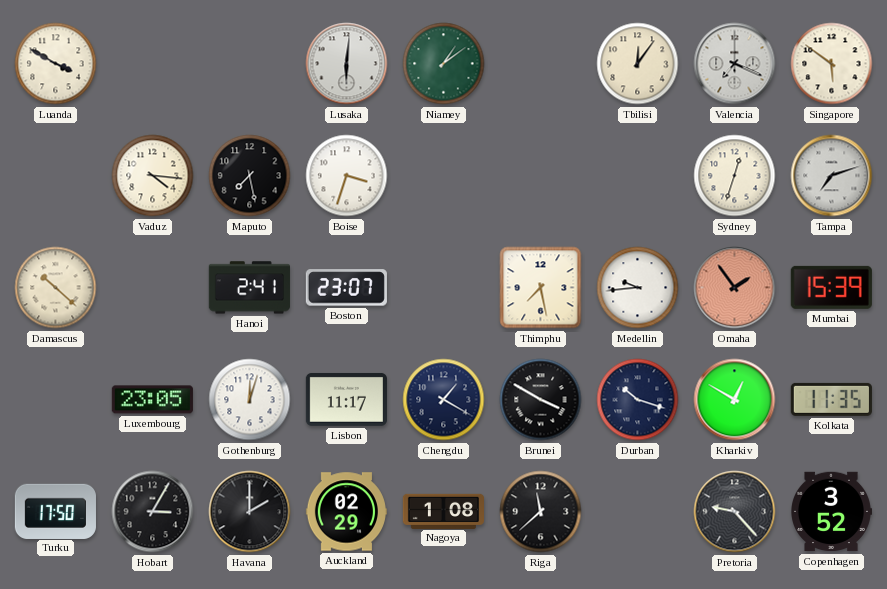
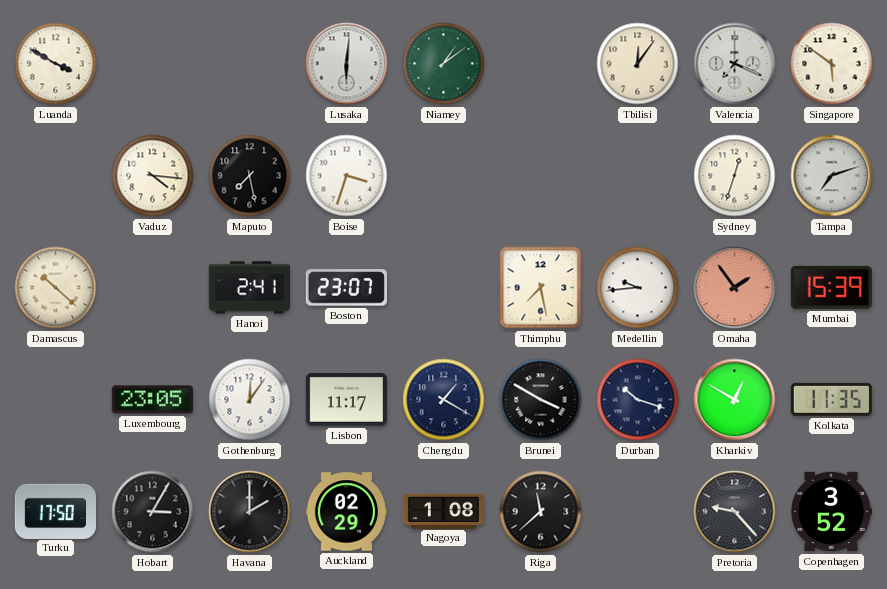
Gothenburg: 12:03 -> 12:06
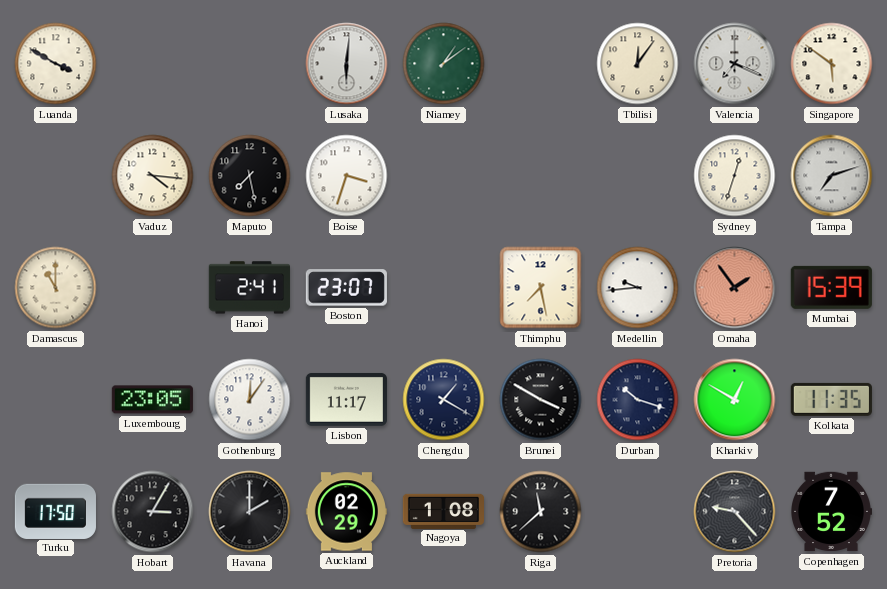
Damascus: 10:22 -> 11:00
Copenhagen: 3:52 -> 7:52
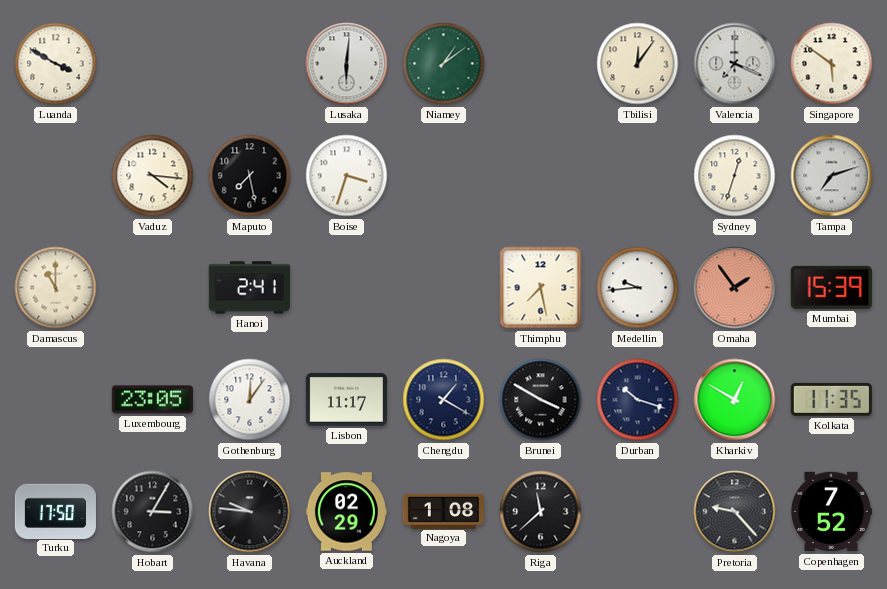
Boston: 23:07 -> none
Havana: 2:00 -> 9:46
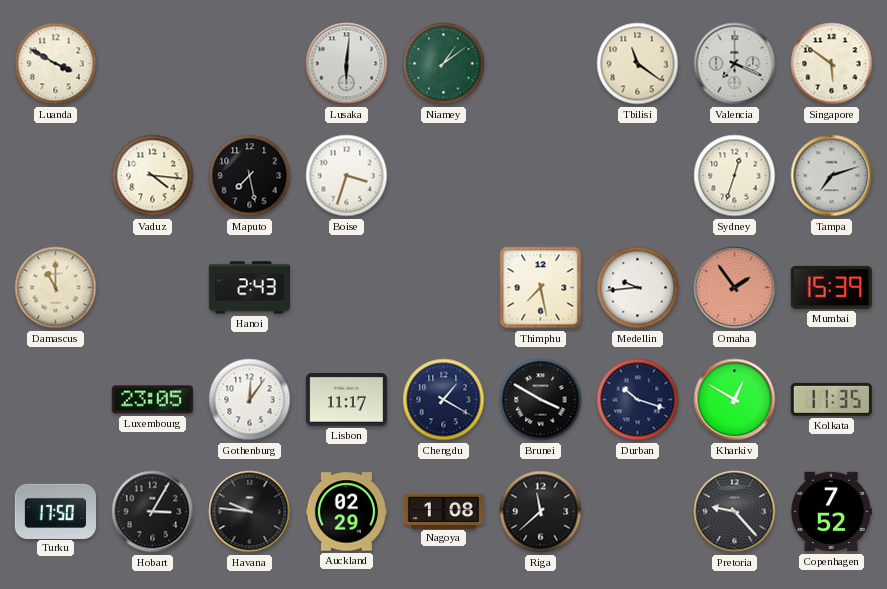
Tbilisi: 12:06 -> 11:21
Hanoi: 2:41 -> 2:43
